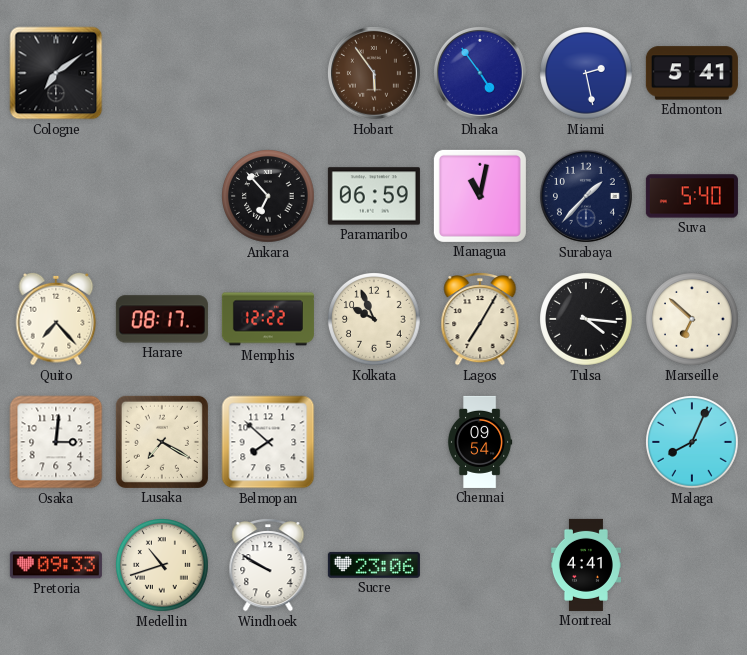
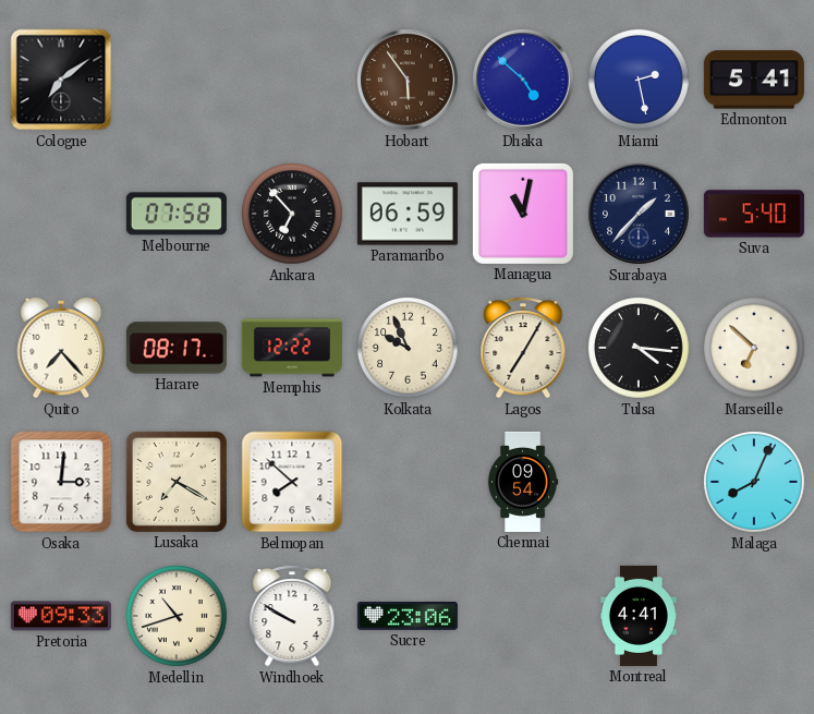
Dhaka: 4:54 -> 4:52
Melbourne: none -> 07:58
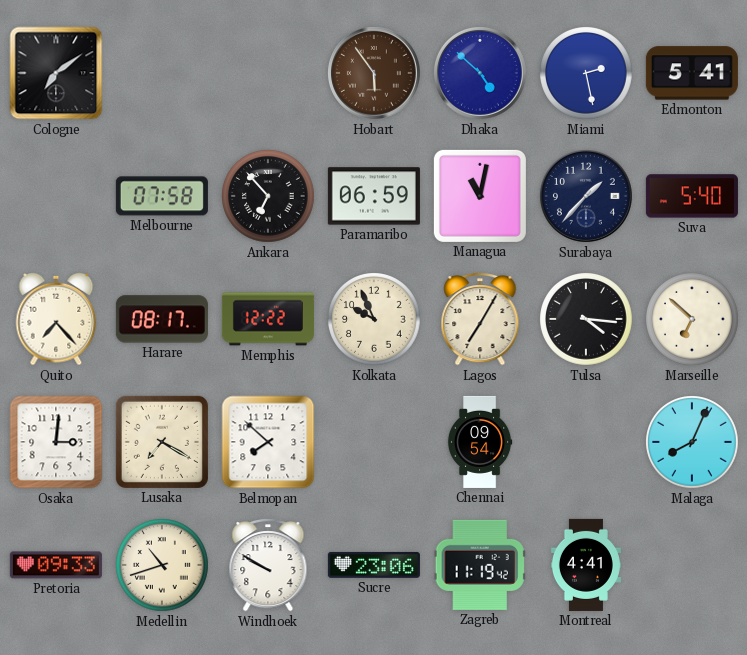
Zagreb: none -> 11:19
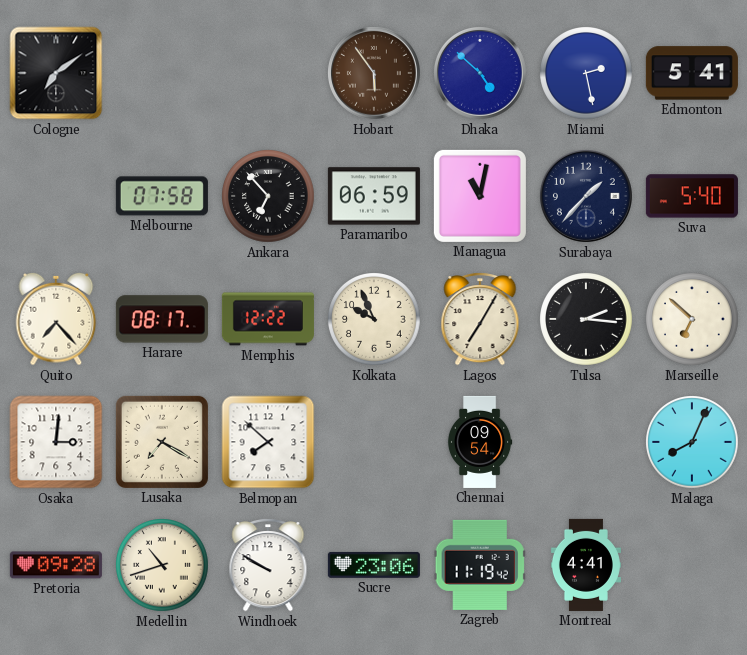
Tulsa: 4:16 -> 2:16
Pretoria: 09:33 -> 09:28
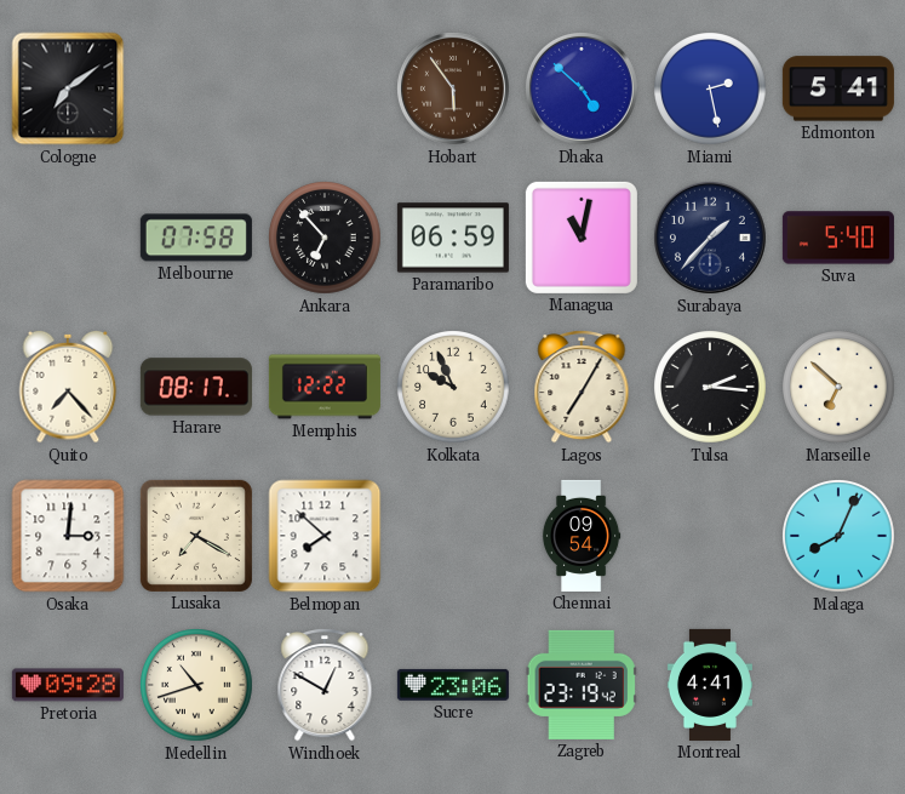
Windhoek: 9:50 -> 12:50
Zagreb: 11:19 -> 23:19
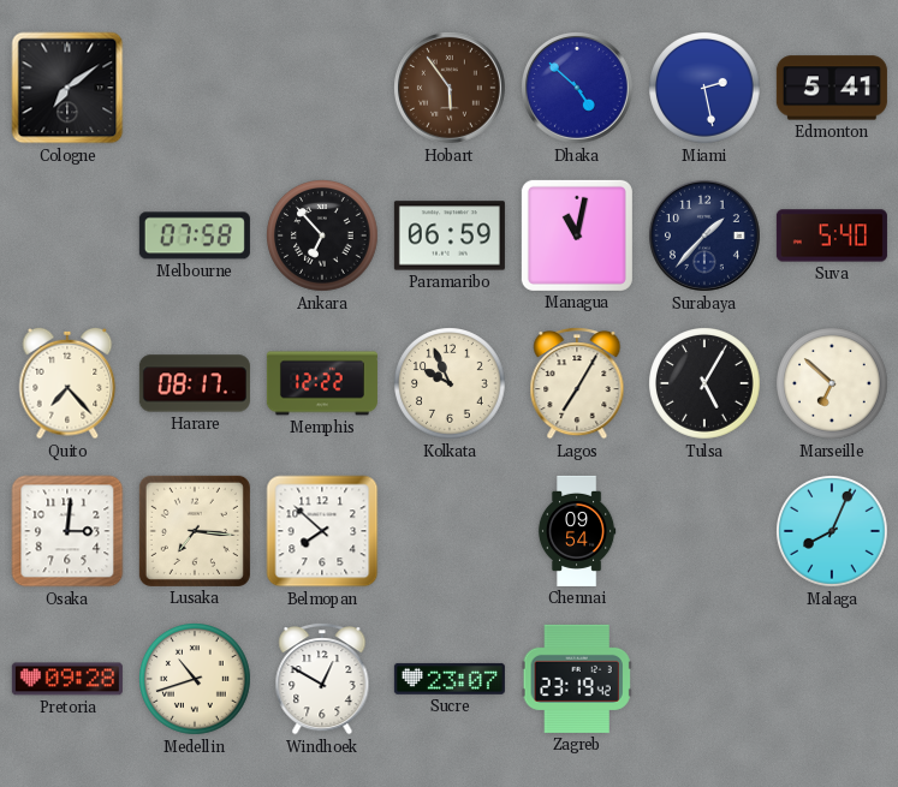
Tulsa: 2:16 -> 5:05
Lusaka: 7:20 -> 7:16
Sucre: 23:06 -> 23:07
Montreal: 4:41 -> none
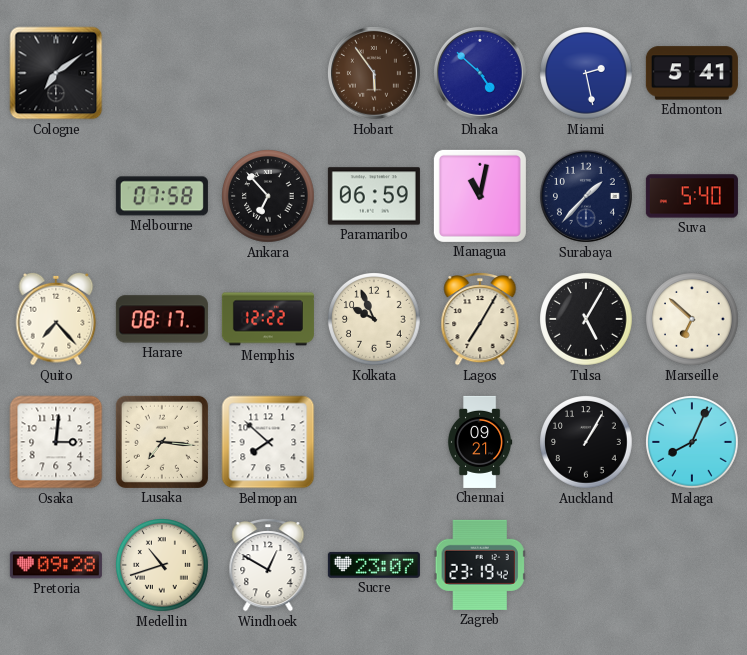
Chennai: 09:54 -> 09:21
Auckland: none -> 1:05
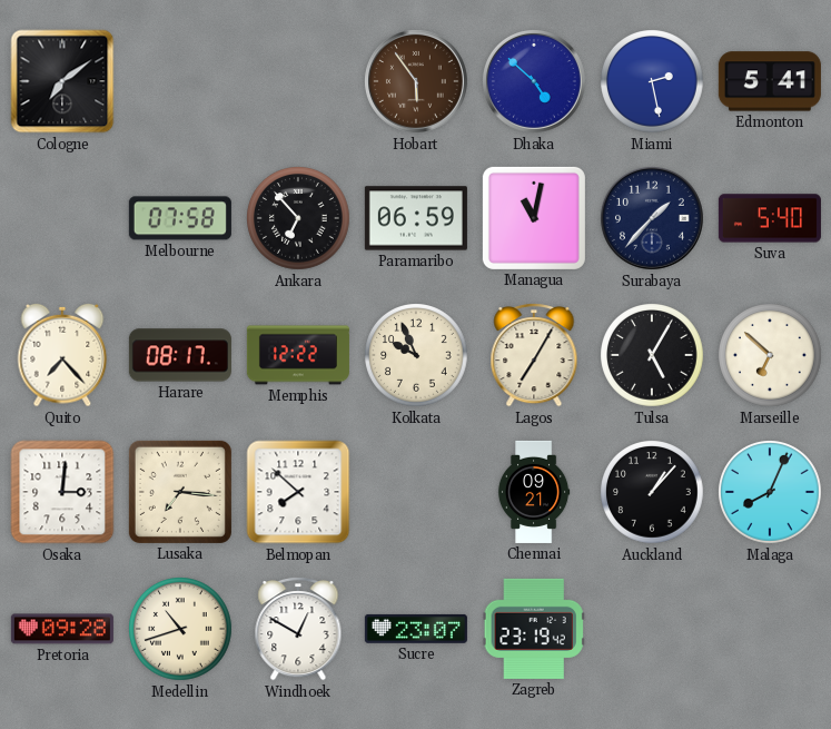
Auckland: 1:05 -> 1:07
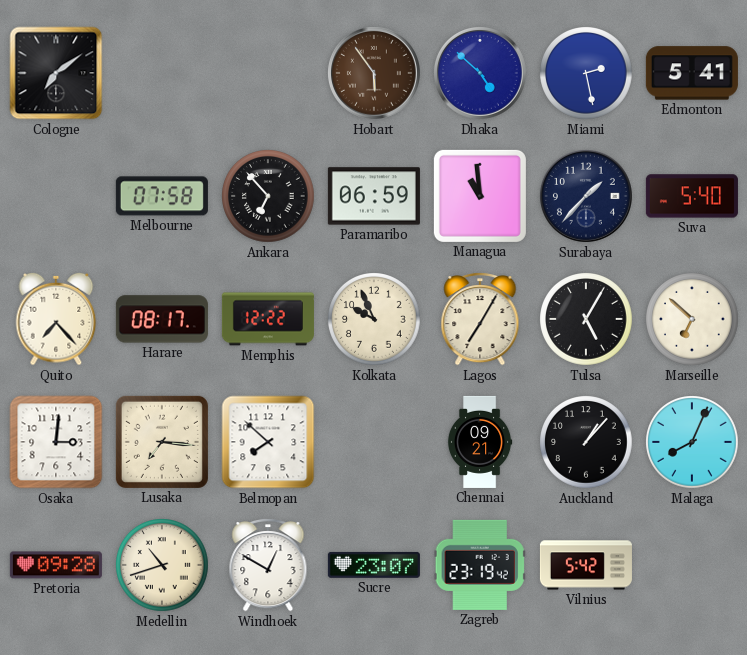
Managua: 11:02 -> 10:59
Vilnius: none -> 5:42
